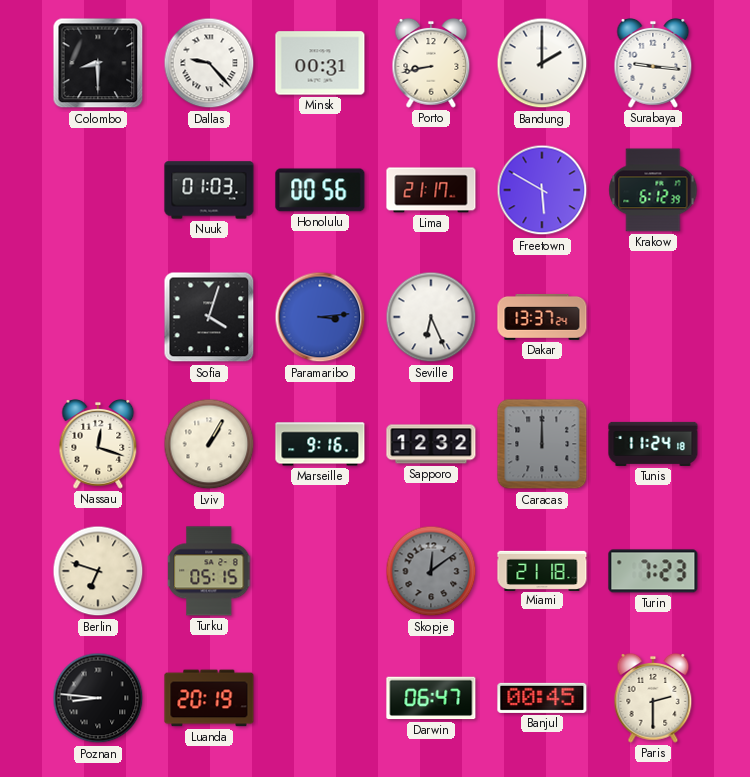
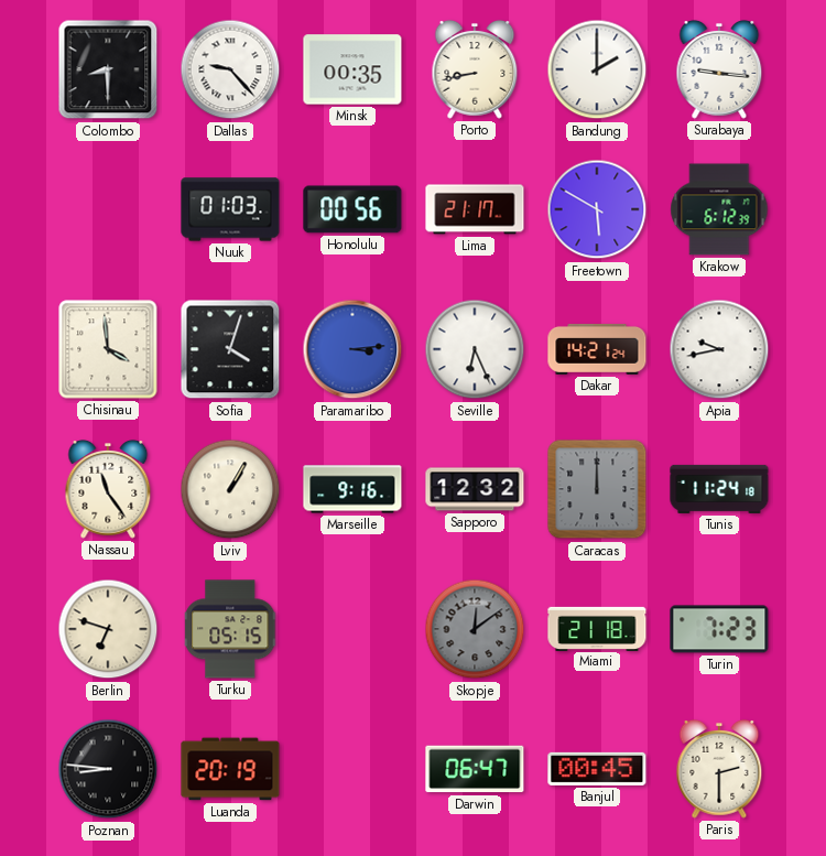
Minsk: 00:31 -> 00:35
Chisinau: none -> 3:59
Dakar: 13:37 -> 14:21
Apia: none -> 9:43
Nassau: 12:18 -> 11:24
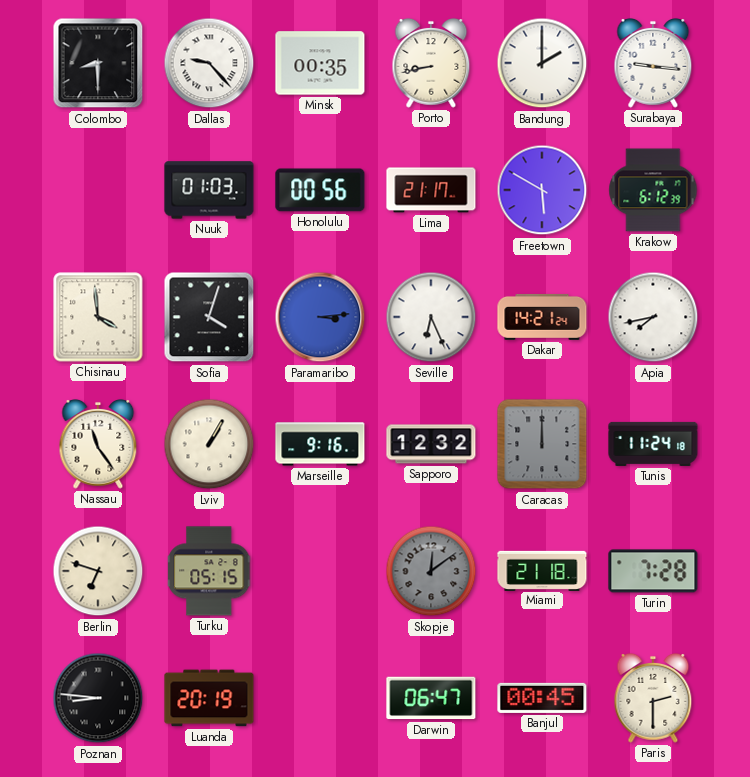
Apia: 9:43 -> 7:43
Turin: 7:23 -> 7:28
